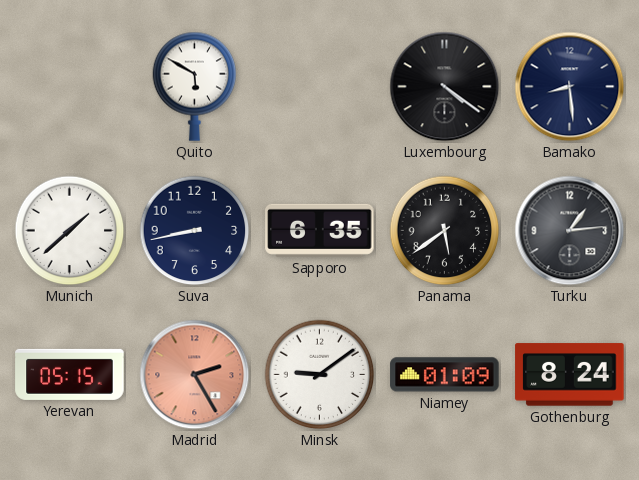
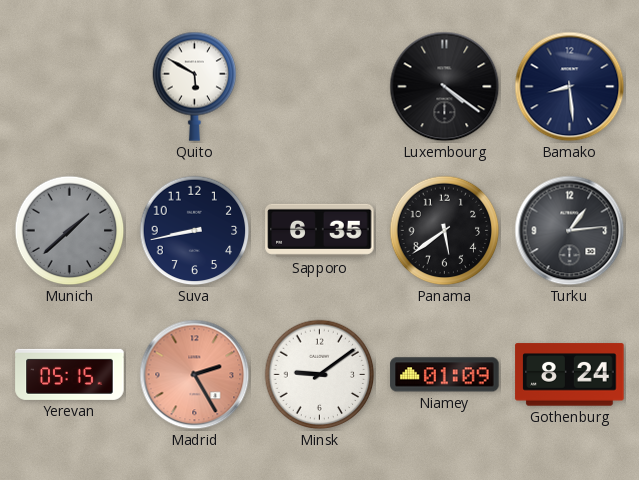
Munich dial: white -> grey
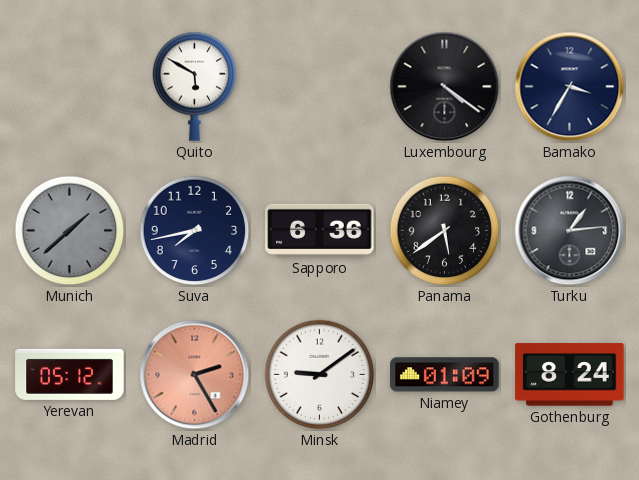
Bamako: 8:29 -> 3:35
Suva: 8:43 -> 7:43
Sapporo: 6:35 -> 6:36
Yerevan: 05:15 -> 05:12
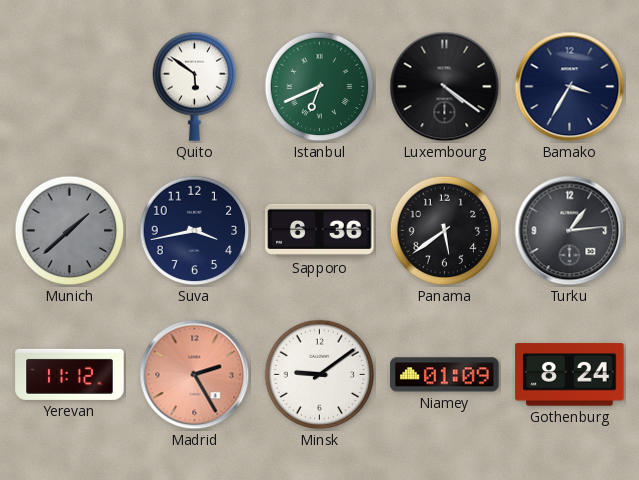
Quito: 5:50 -> 5:51
Istanbul: none -> 6:41
Suva: 7:43 -> 3:43
Yerevan: 05:12 -> 11:12
